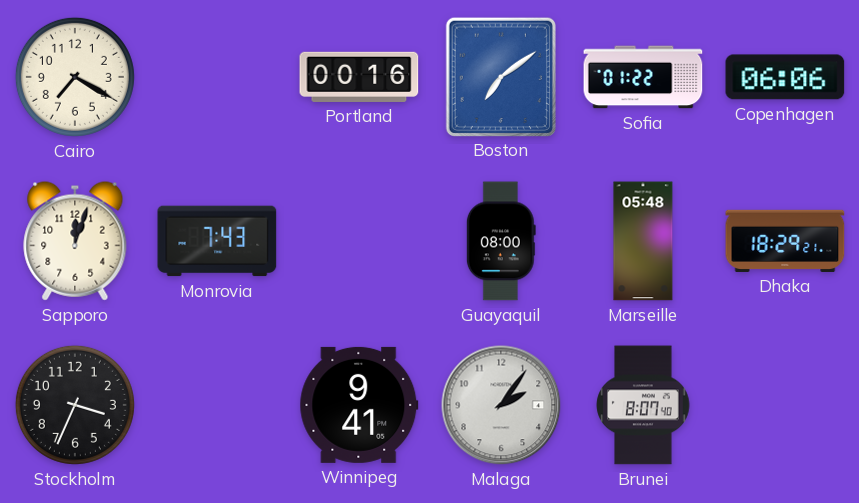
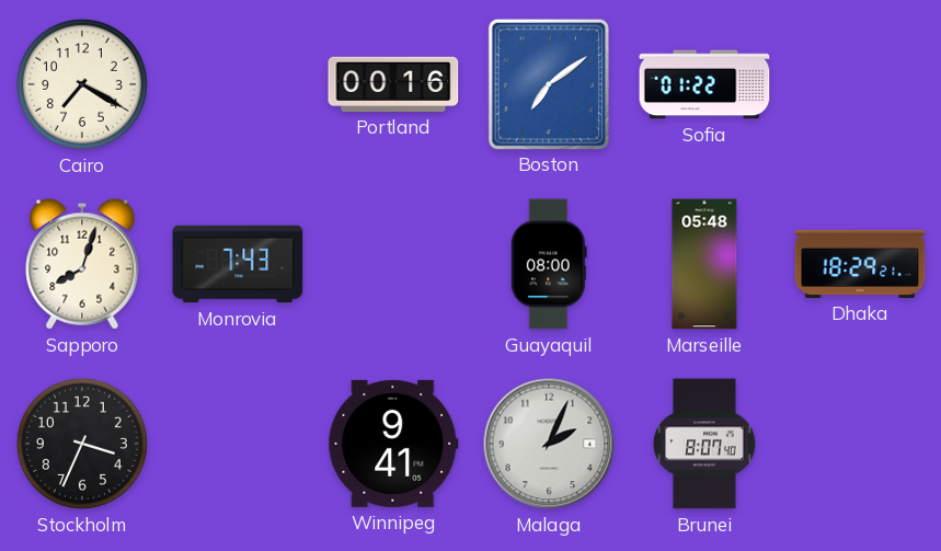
Copenhagen: 06:06 -> none
Sapporo: 12:03 -> 8:03
Malaga: 2:06 -> 2:04
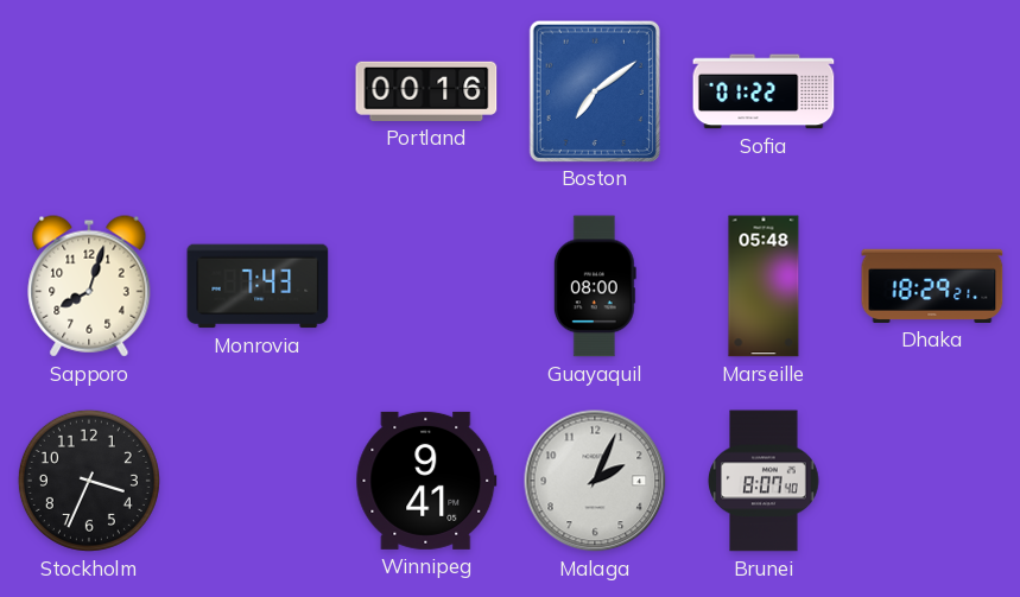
Cairo: 7:20 -> none
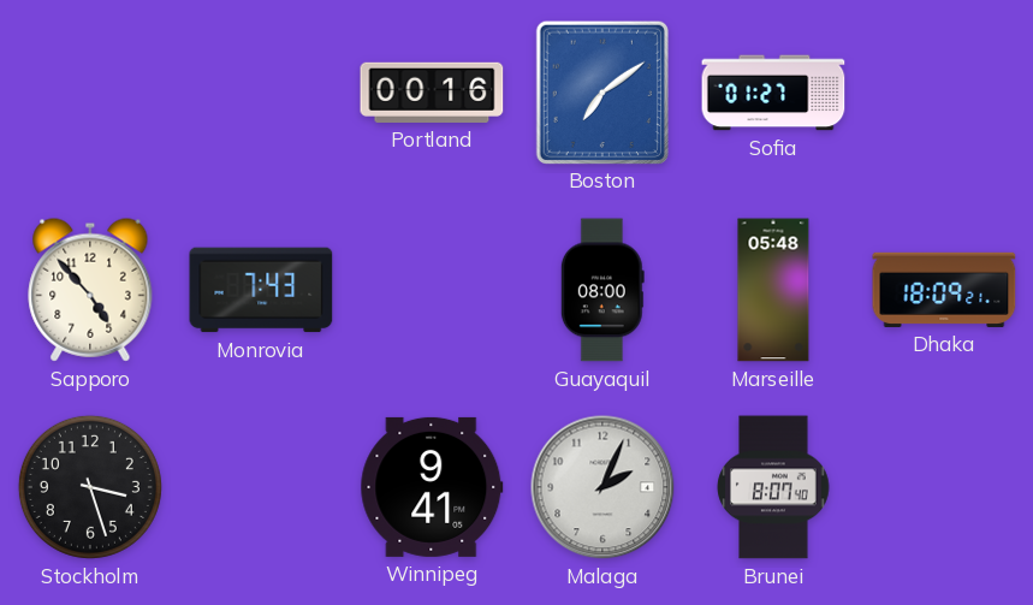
Sofia: 01:22 -> 01:27
Sapporo: 8:03 -> 4:53
Dhaka: 18:29 -> 18:09
Stockholm: 3:34 -> 3:27
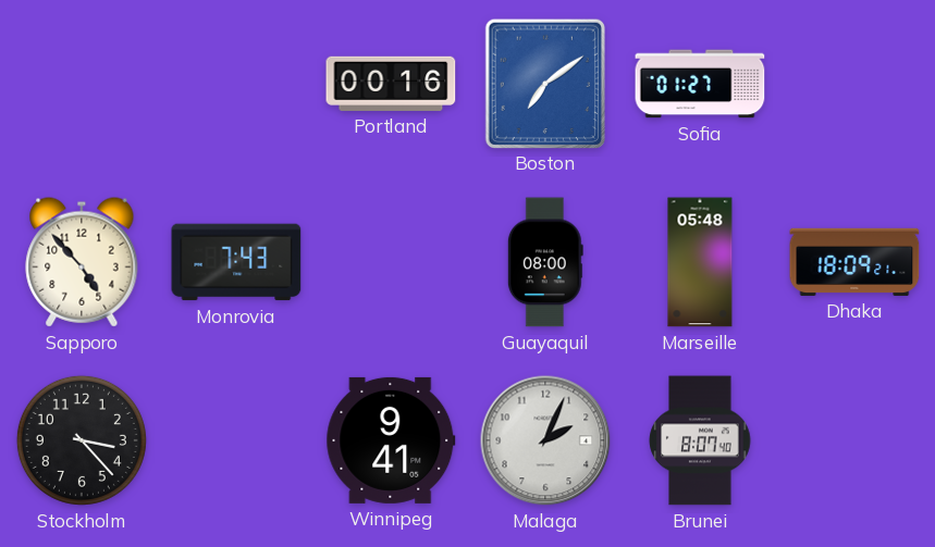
Stockholm: 3:27 -> 3:23
